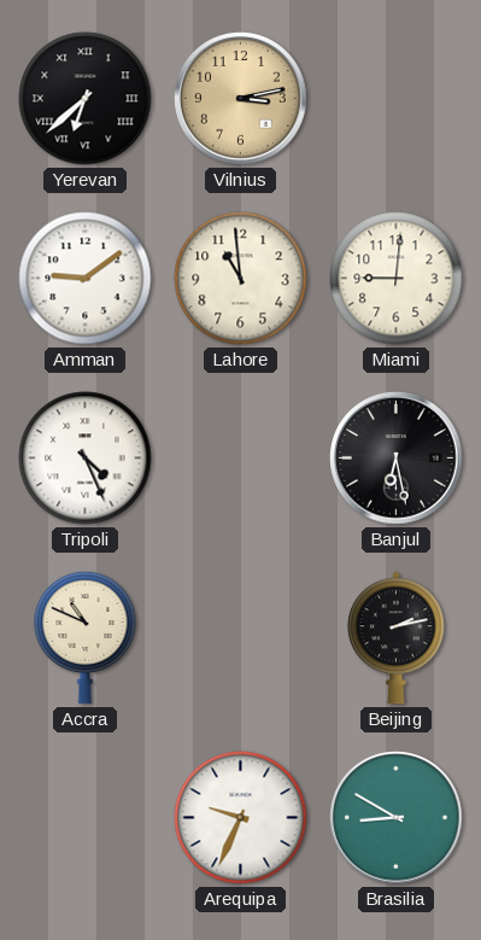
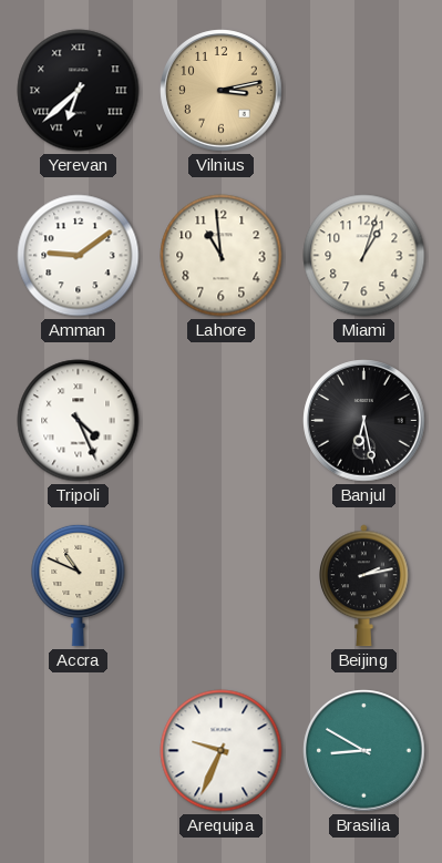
Miami: 9:01 -> 1:03
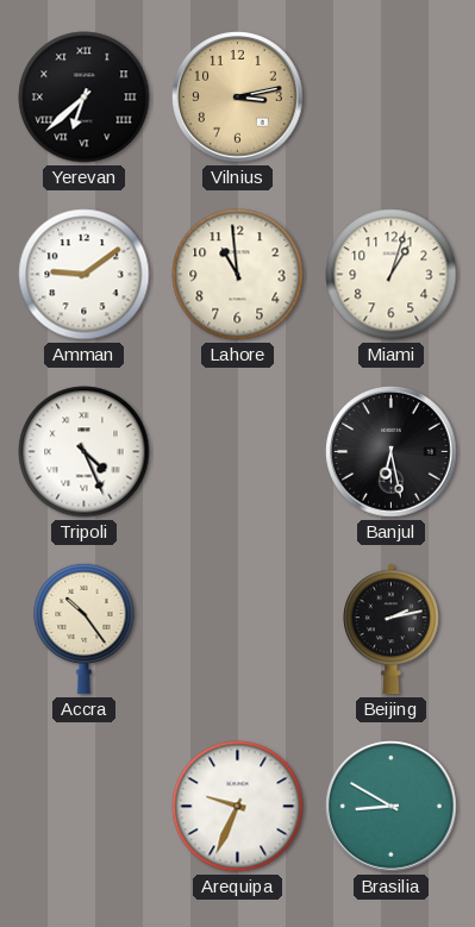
Accra: 10:49 -> 10:24
